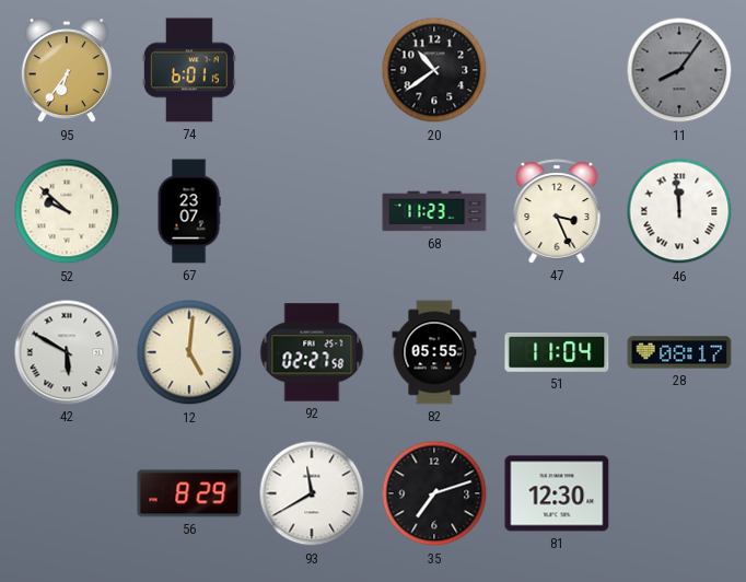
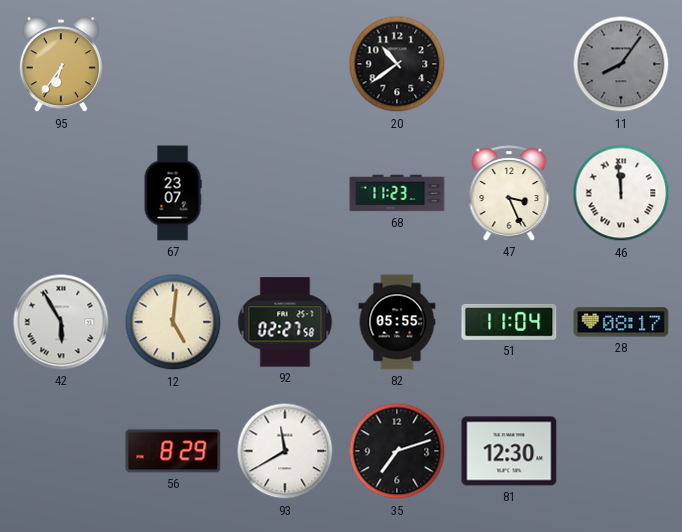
74: 6:01 -> none
52: 9:52 -> none
42: 5:50 -> 5:55
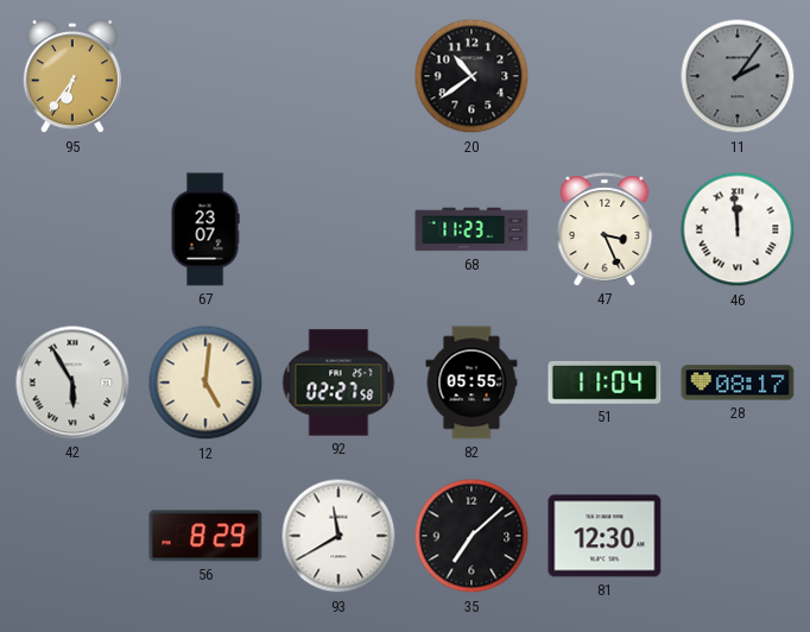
11: 8:06 -> 2:06
35: 7:12 -> 7:08
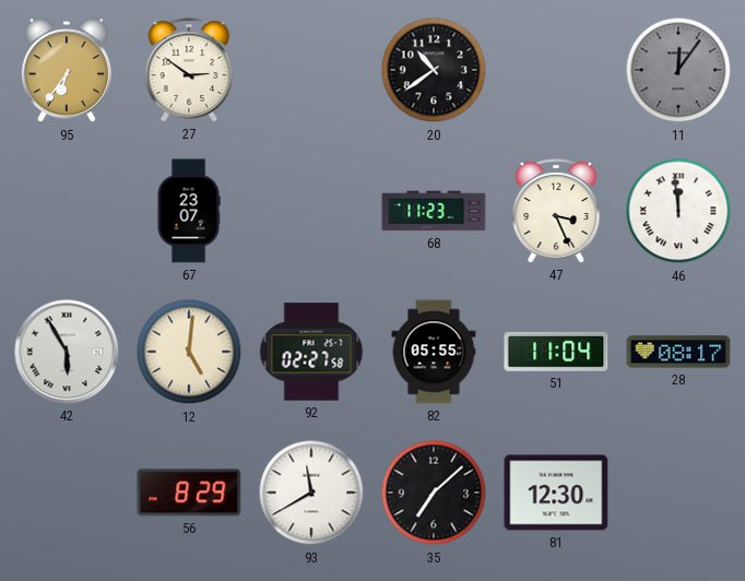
27: none -> 2:51
11: 2:06 -> 12:06
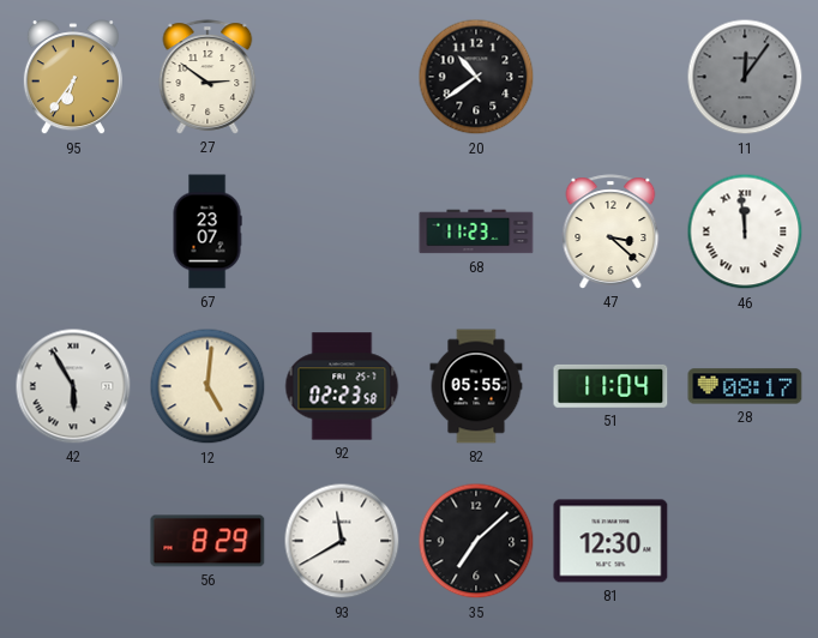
47: 3:26 -> 3:22
92: 02:27 -> 02:23
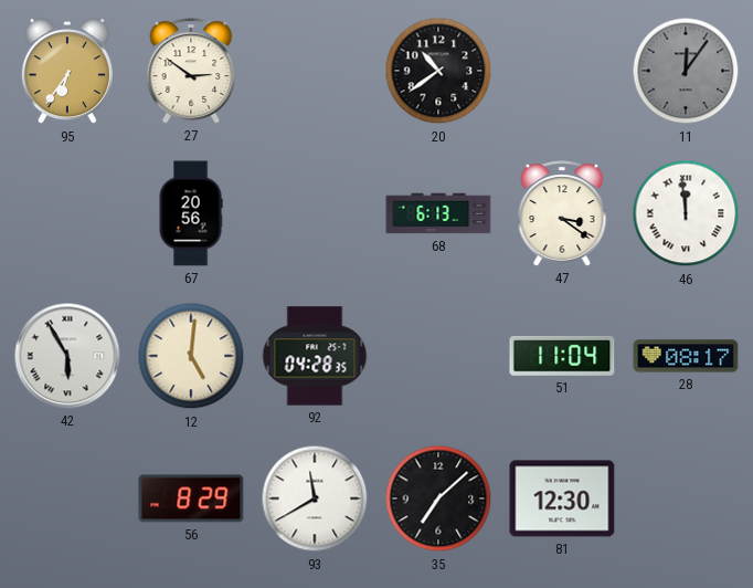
67: 23:07 -> 20:56
68: 11:23 -> 6:13
47: 3:22 -> 3:21
92: 02:23 -> 04:28
82: 05:55 -> none
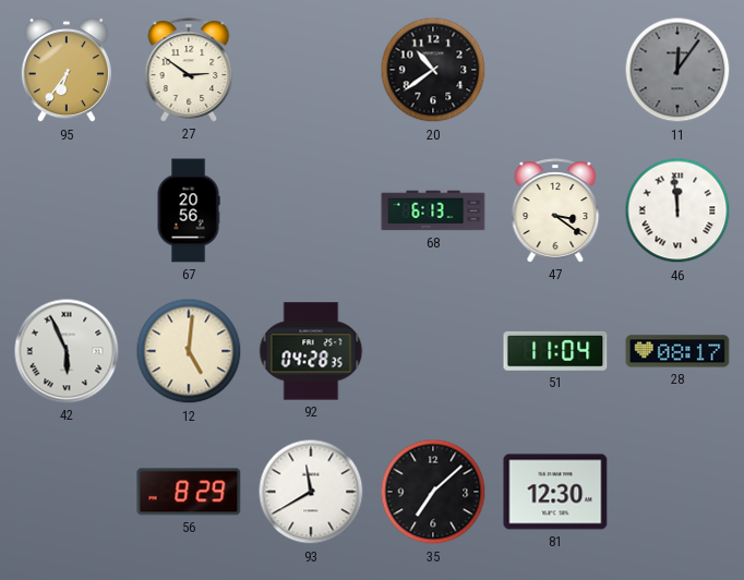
42: 5:55 -> 5:56
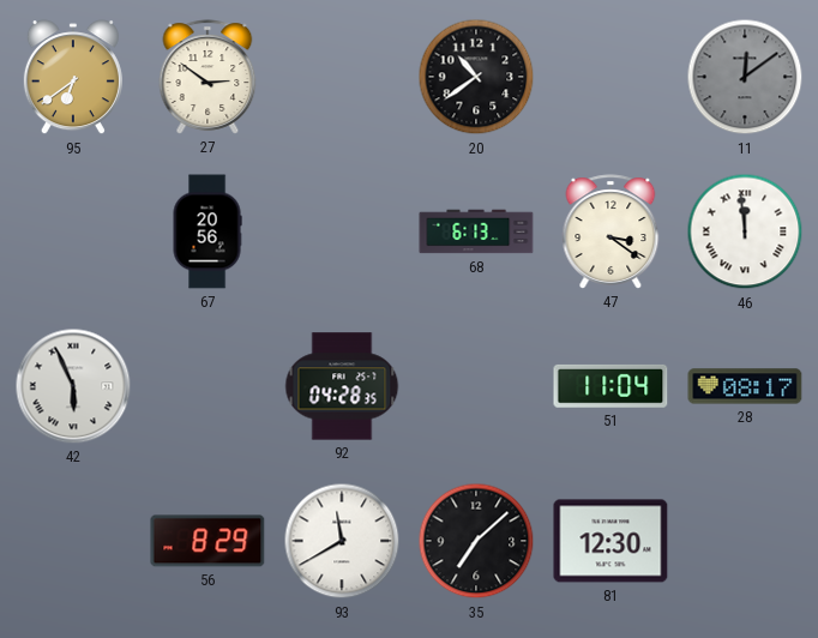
95: 6:36 -> 6:39
11: 12:06 -> 12:09
12: 5:01 -> none
